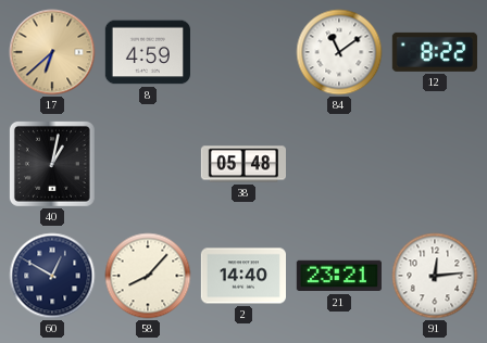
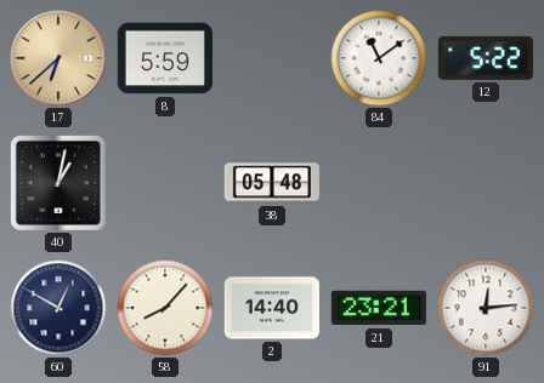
8: 4:59 -> 5:59
12: 8:22 -> 5:22
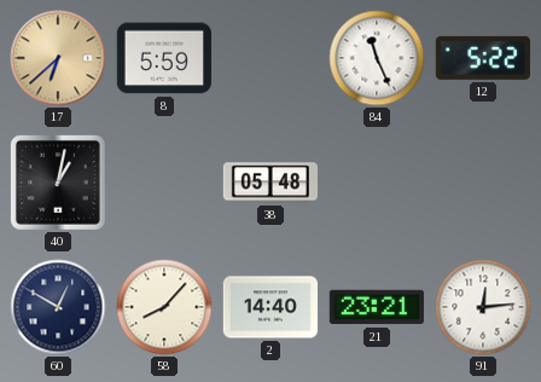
84: 11:09 -> 11:26
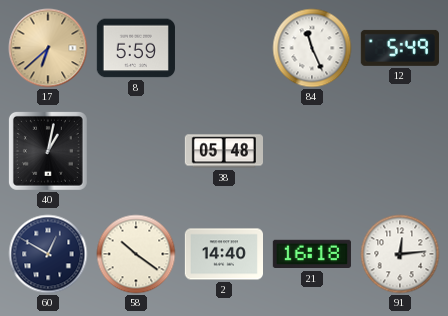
12: 5:22 -> 5:49
58: 8:07 -> 10:21
21: 23:21 -> 16:18
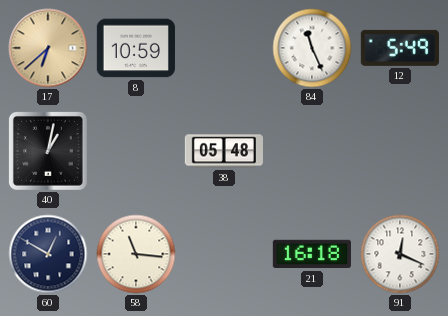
8: 5:59 -> 10:59
58: 10:21 -> 11:16
2: 14:40 -> none
91: 12:14 -> 12:19
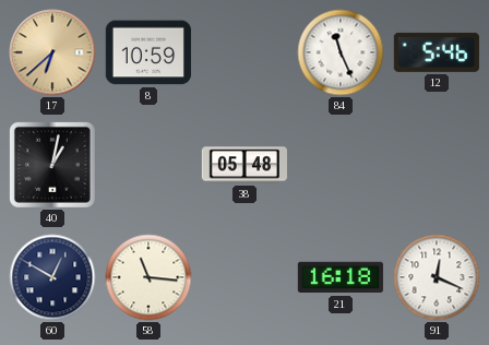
12: 5:49 -> 5:46
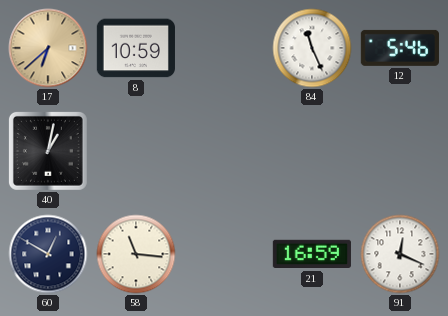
38: 05:48 -> none
21: 16:18 -> 16:59
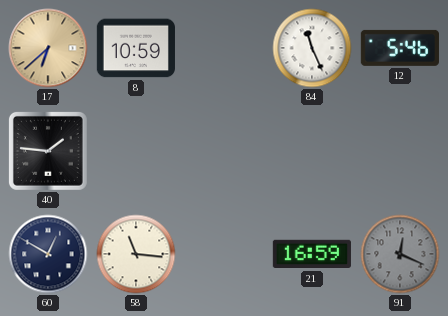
40: 1:02 -> 1:46
91 dial: white -> grey
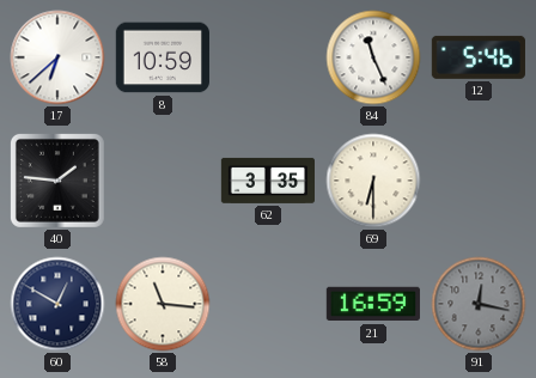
17 dial: champagne -> white
62: none -> 3:35
69: none -> 6:30
91: 12:19 -> 12:17
